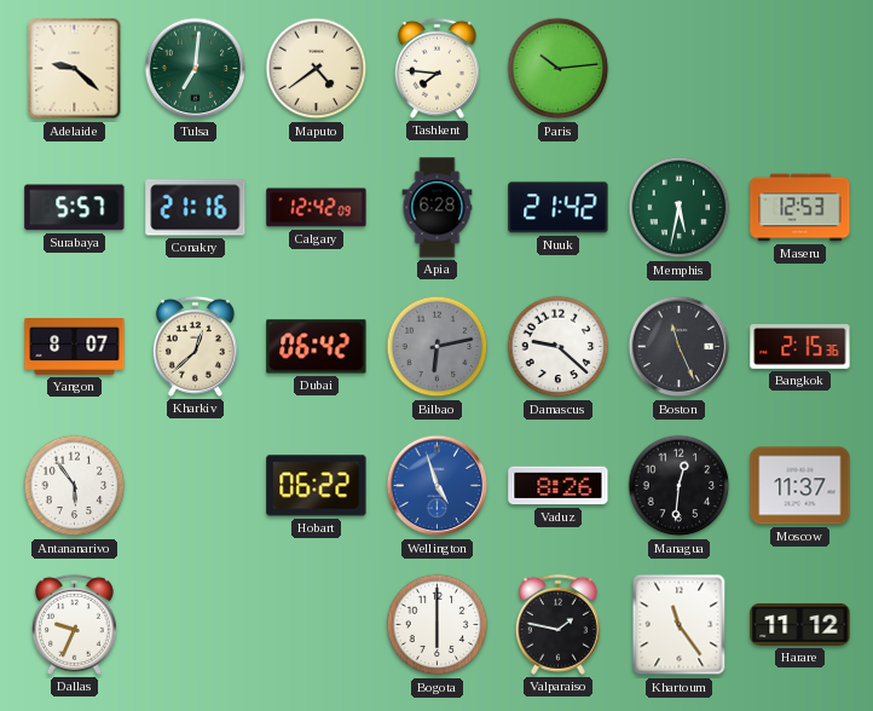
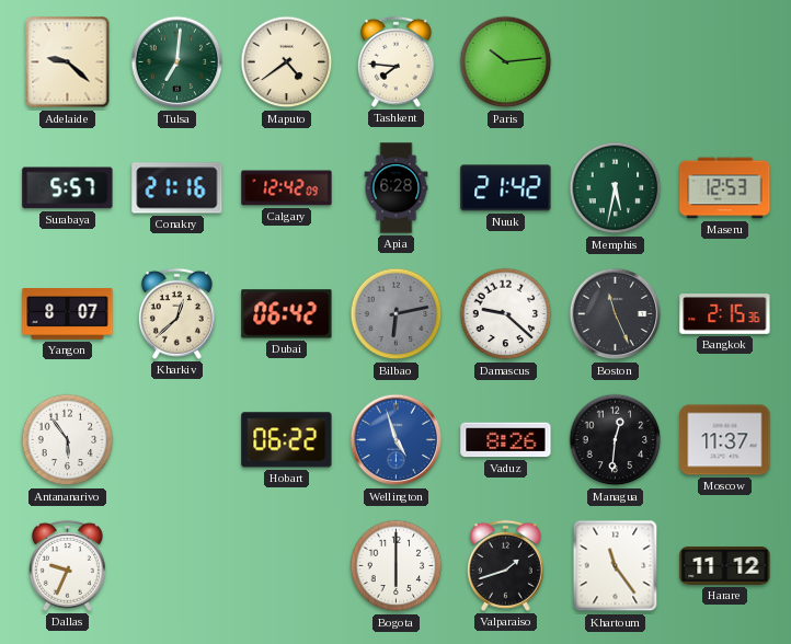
Valparaiso: 1:47 -> 1:42
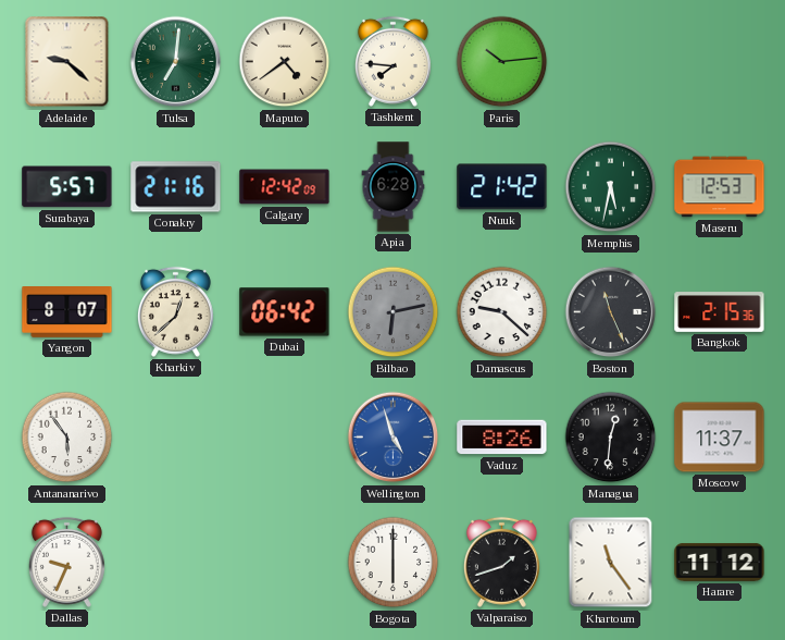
Hobart: 06:22 -> none
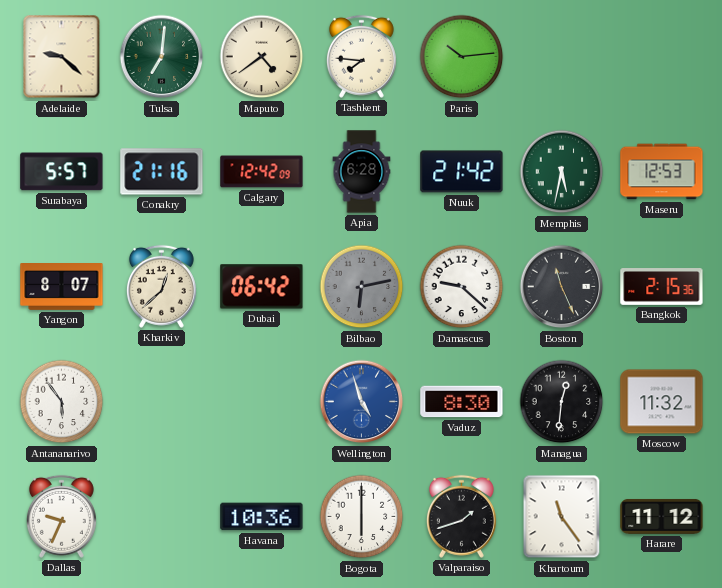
Vaduz: 8:26 -> 8:30
Moscow: 11:37 -> 11:32
Havana: none -> 10:36
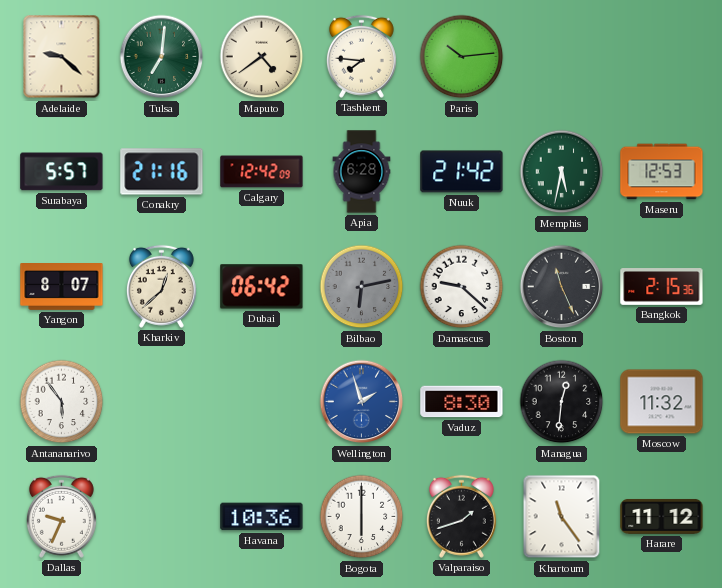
Wellington: 4:57 -> 1:57
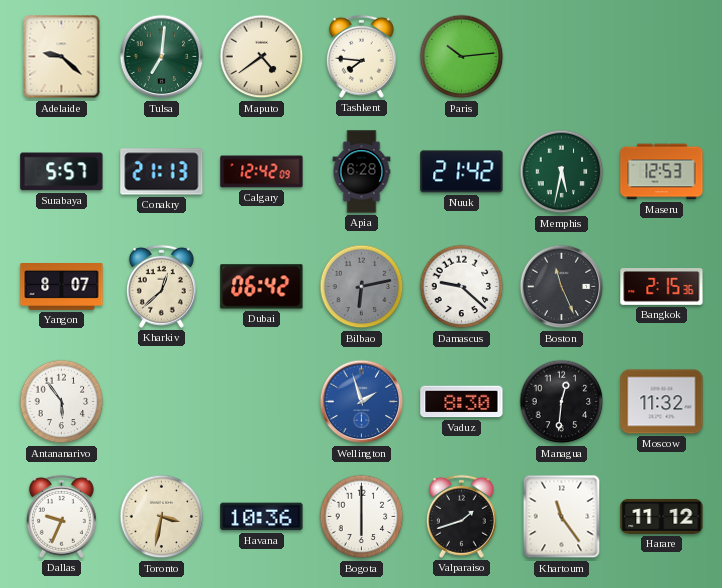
Conakry: 21:16 -> 21:13
Toronto: none -> 3:32
